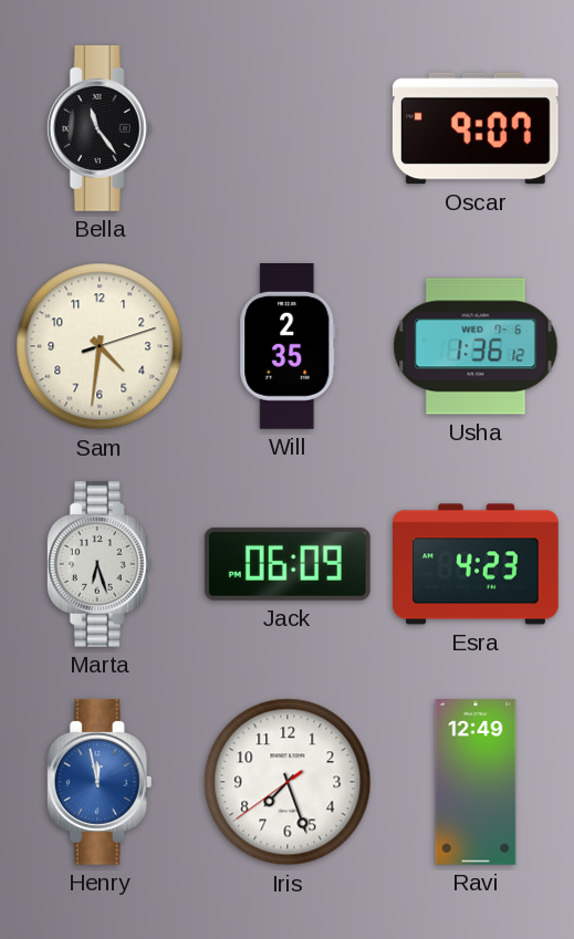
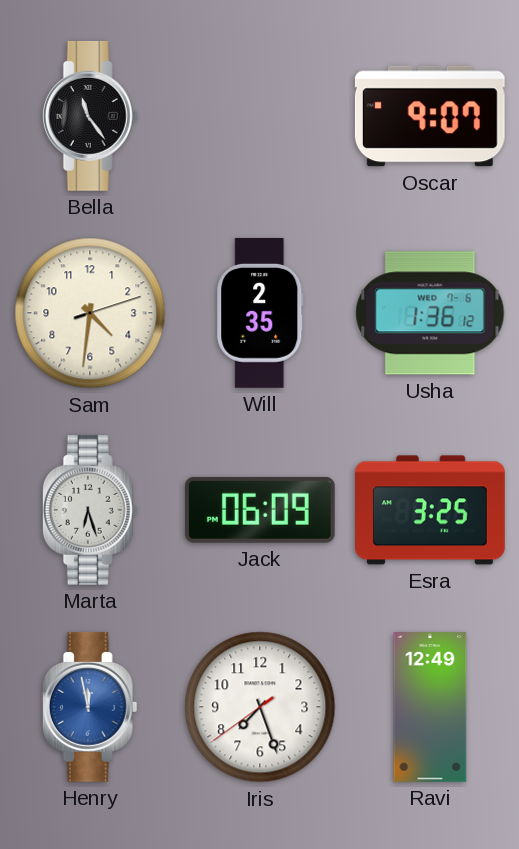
Esra: 4:23 -> 3:25
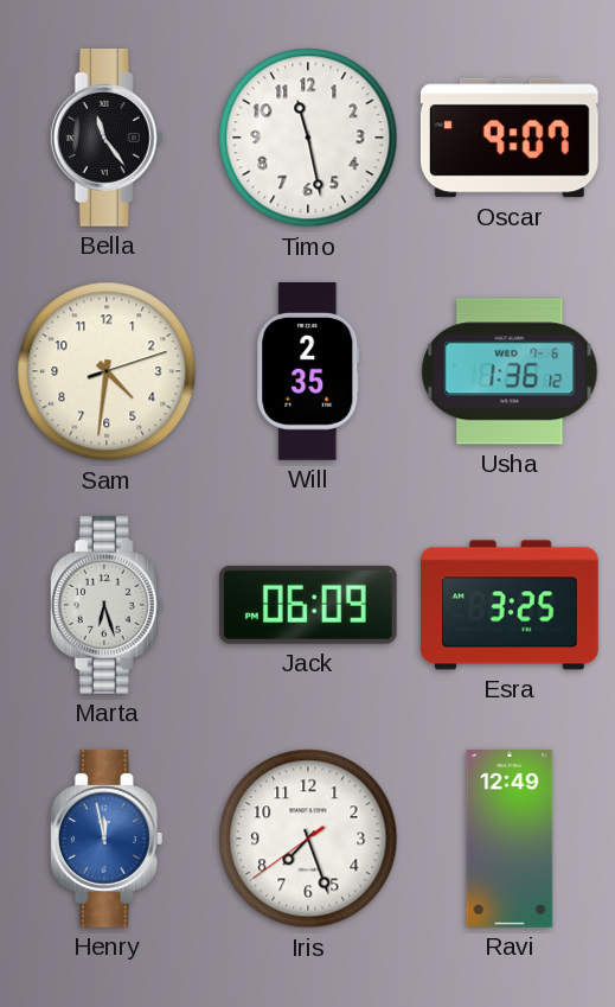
Timo: none -> 11:28
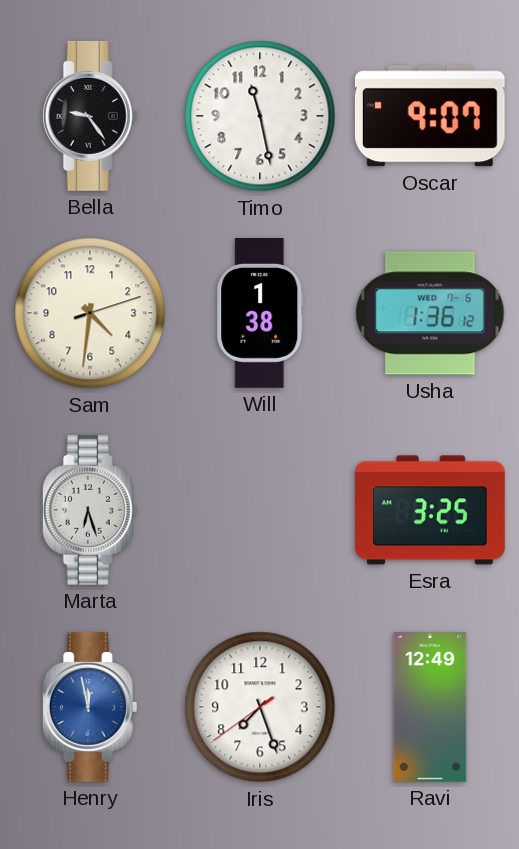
Bella: 11:24 -> 9:24
Will: 2:35 -> 1:38
Jack: 06:09 -> none
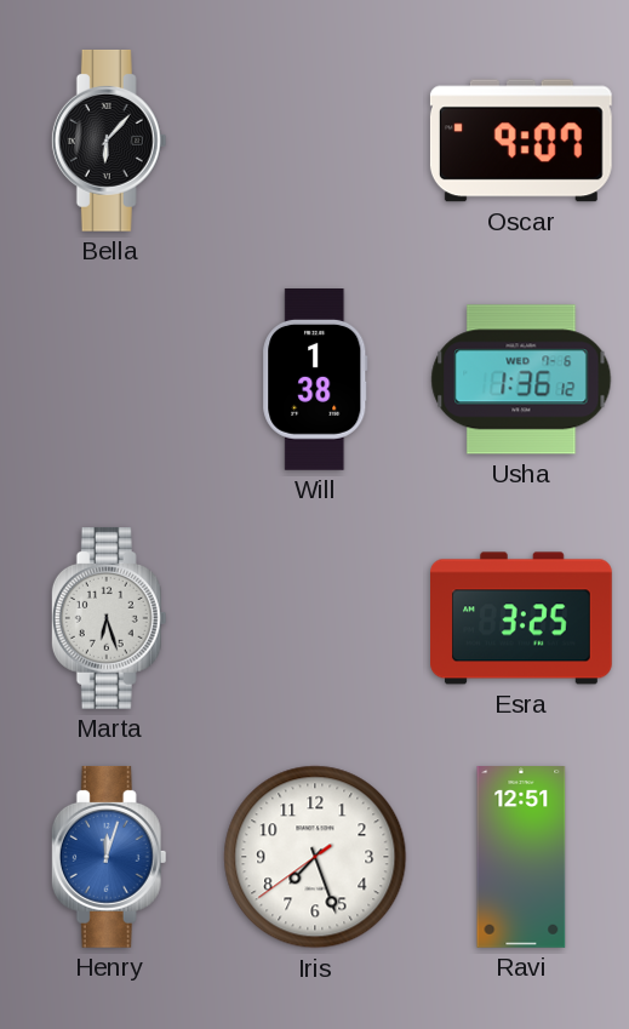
Bella: 9:24 -> 6:07
Timo: 11:28 -> none
Sam: 4:31 -> none
Henry: 11:58 -> 12:03
Ravi: 12:49 -> 12:51
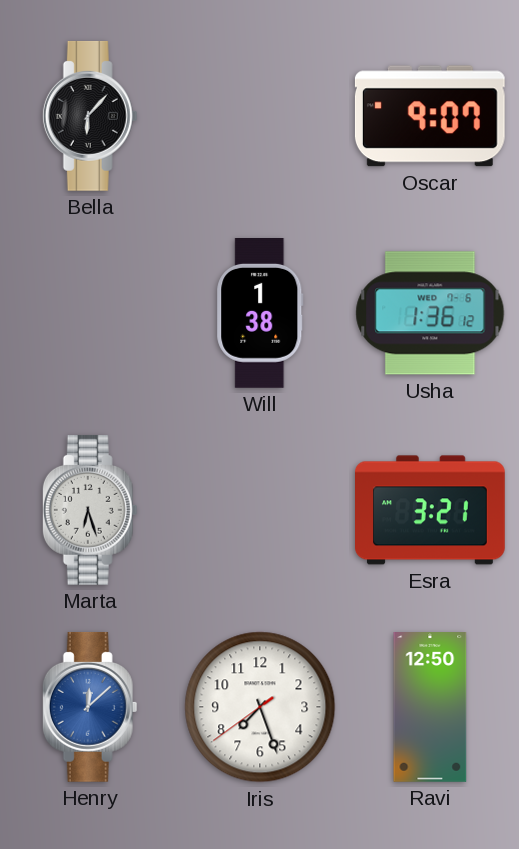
Esra: 3:25 -> 3:21
Henry: 12:03 -> 12:08
Ravi: 12:51 -> 12:50
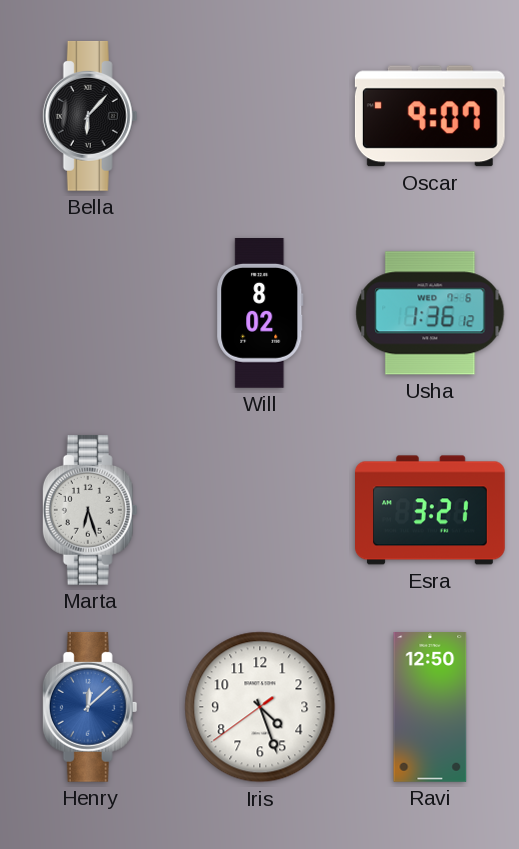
Will: 1:38 -> 8:02
Iris: 7:26 -> 4:26
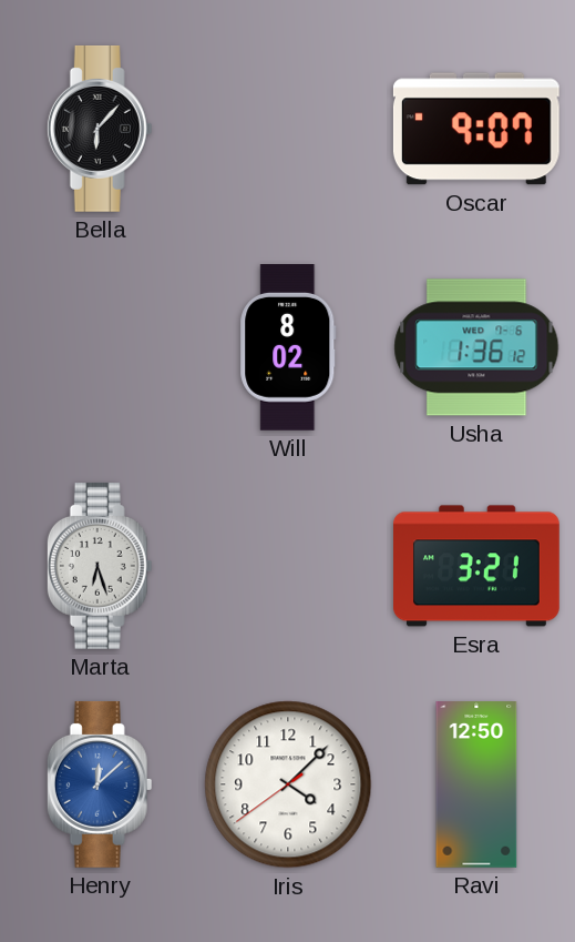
Iris: 4:26 -> 4:07
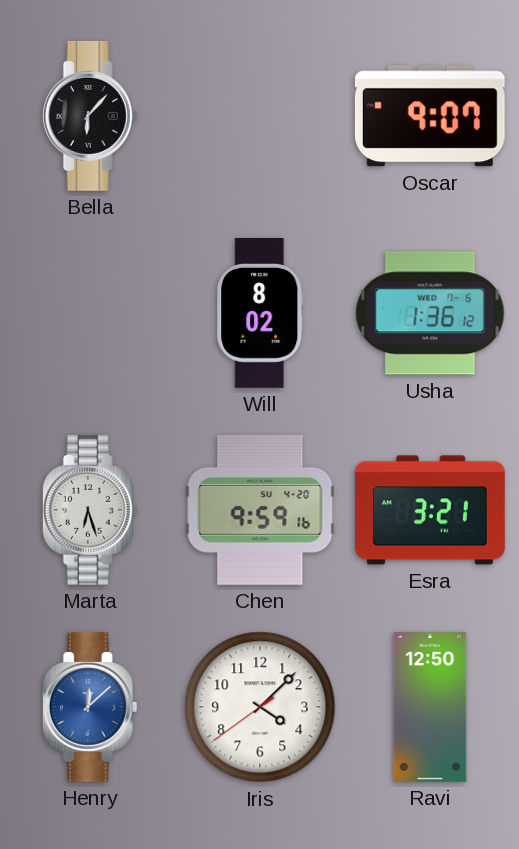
Chen: none -> 9:59
